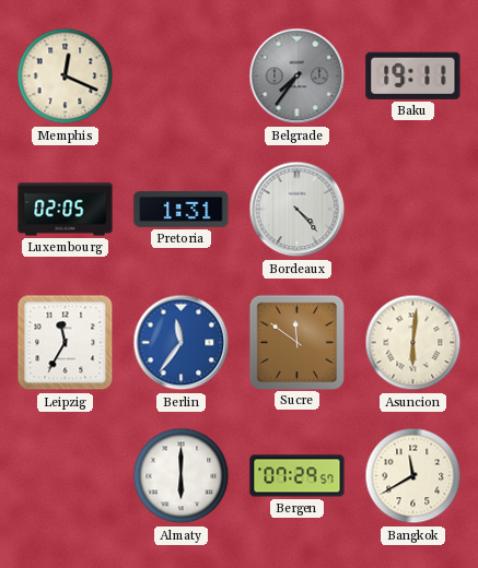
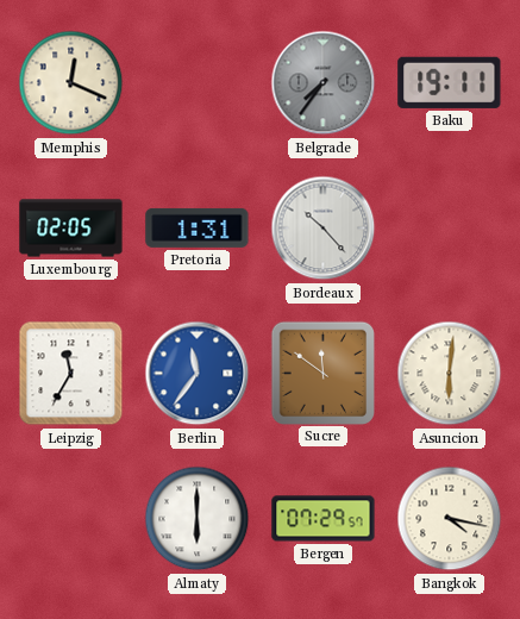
Bordeaux: 4:23 -> 10:23
Bangkok: 11:40 -> 4:17
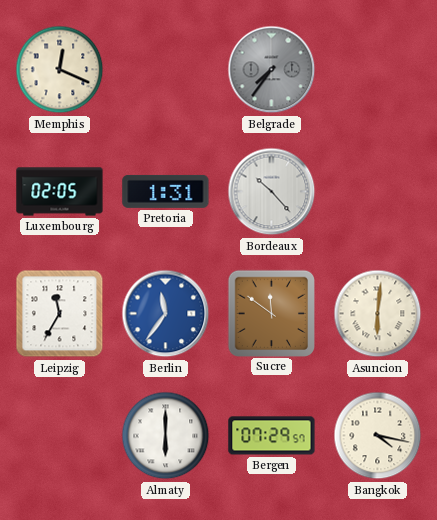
Baku: 19:11 -> none
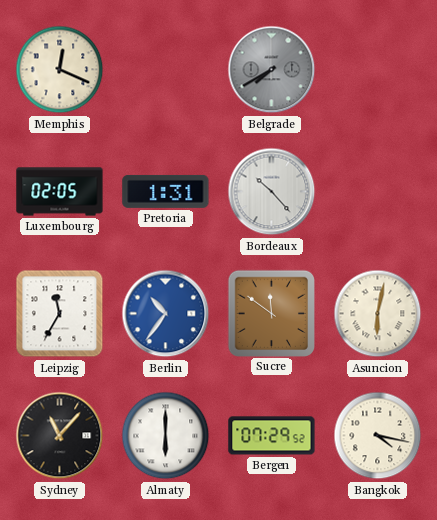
Belgrade: 7:36 -> 7:40
Berlin: 11:36 -> 10:36
Asuncion: 6:01 -> 6:02
Sydney: none -> 11:07
Bergen: 07:29:57 -> 07:29:52
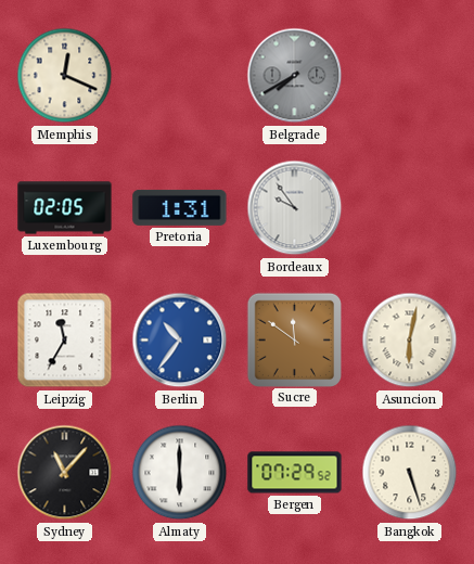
Bordeaux: 10:23 -> 9:54
Bangkok: 4:17 -> 5:27
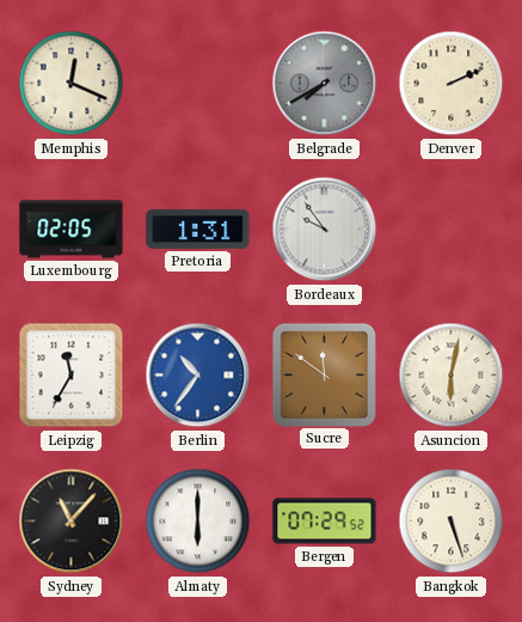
Denver: none -> 2:11
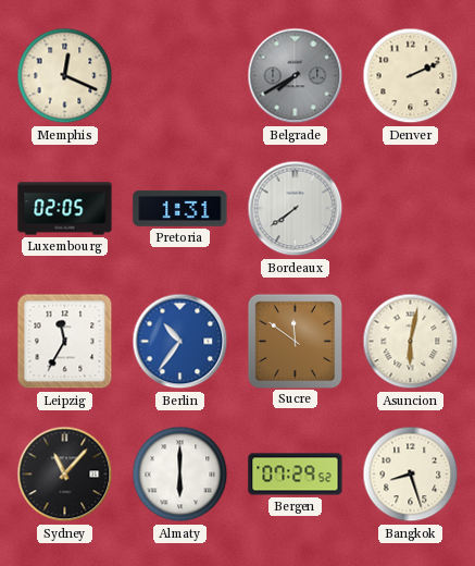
Bordeaux: 9:54 -> 7:39
Bangkok: 5:27 -> 8:27
